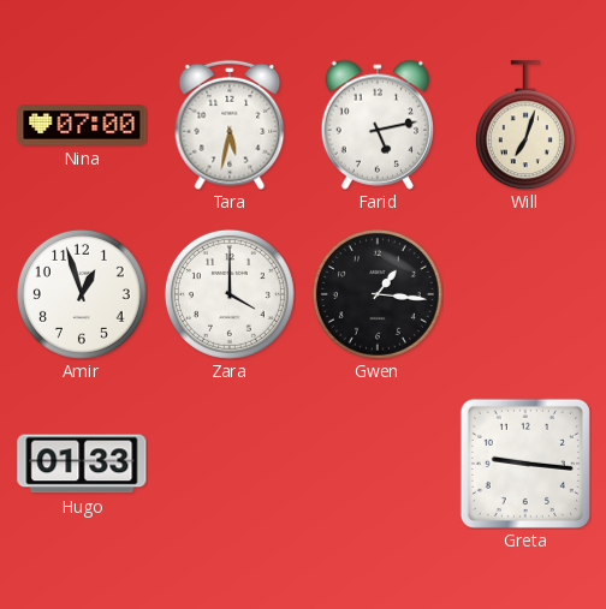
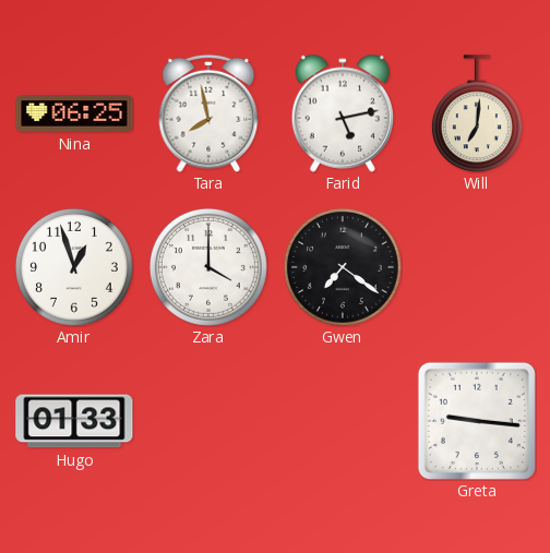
Nina: 07:00 -> 06:25
Tara: 5:32 -> 7:58
Will: 7:03 -> 7:01
Gwen: 1:16 -> 7:21
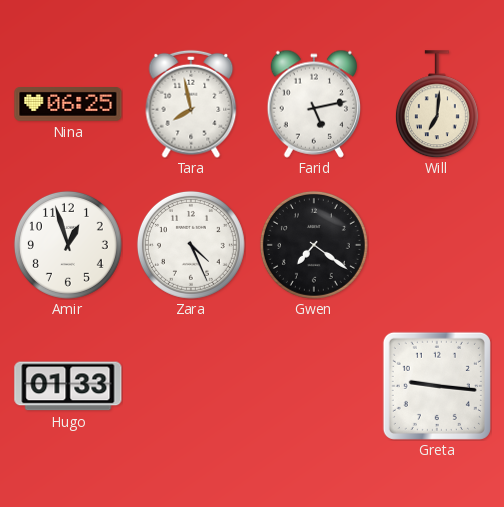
Zara: 4:00 -> 4:26
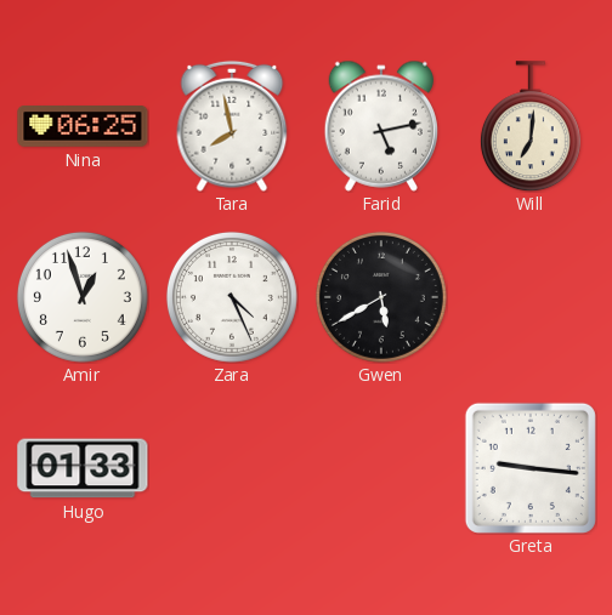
Gwen: 7:21 -> 5:40
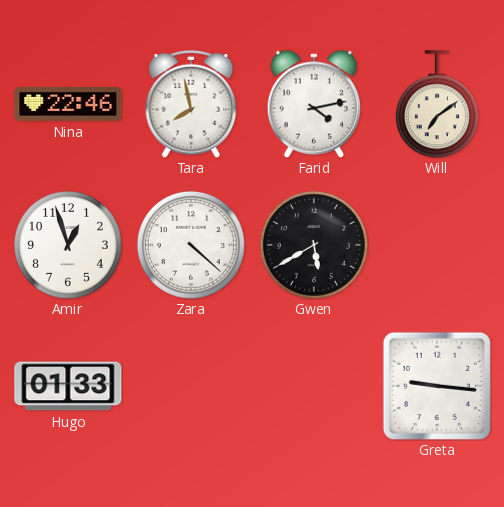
Nina: 06:25 -> 22:46
Farid: 5:13 -> 4:13
Will: 7:01 -> 7:09
Zara: 4:26 -> 4:22
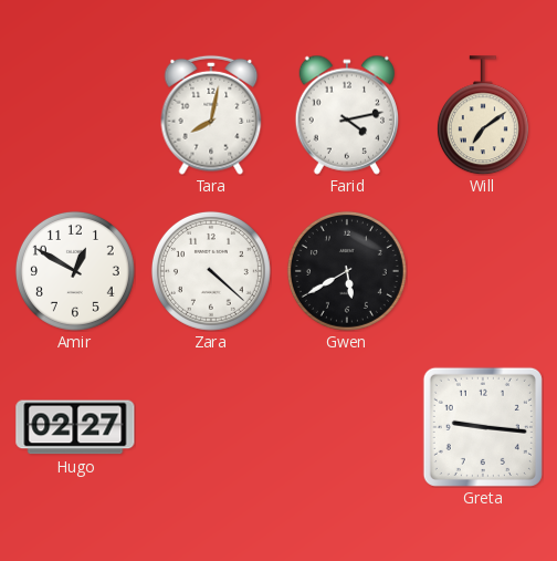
Nina: 22:46 -> none
Tara: 7:58 -> 8:02
Amir: 12:57 -> 12:50
Hugo: 01:33 -> 02:27
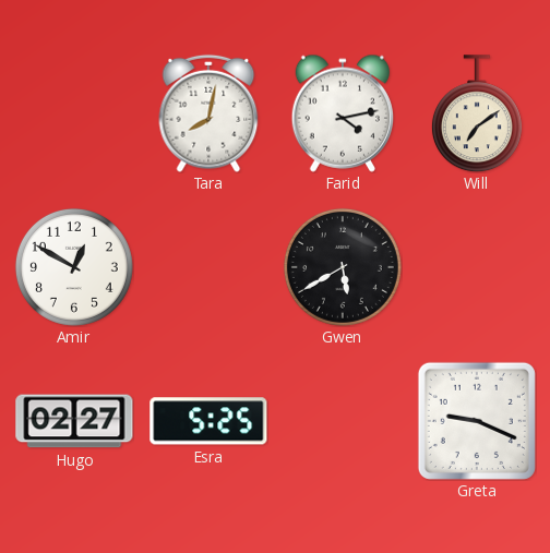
Zara: 4:22 -> none
Esra: none -> 5:25
Greta: 9:16 -> 9:19
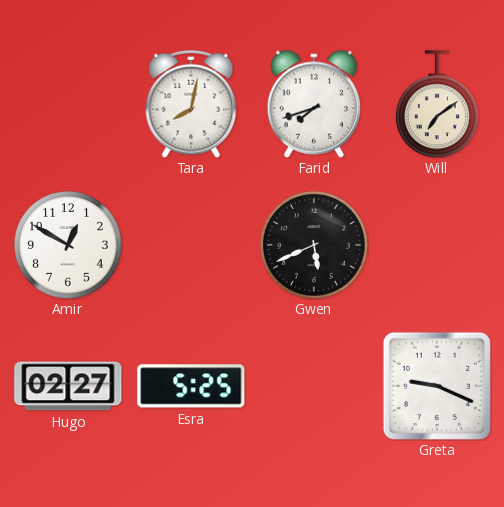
Farid: 4:13 -> 7:42
Gwen: 5:40 -> 5:41
